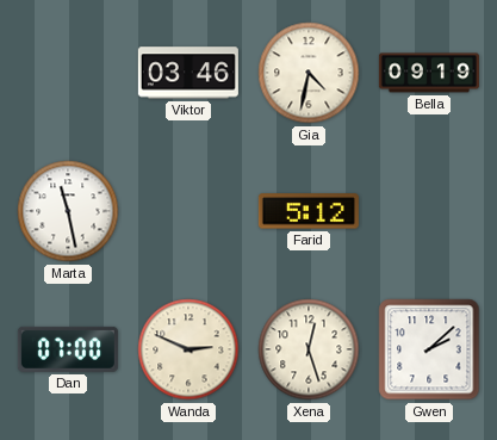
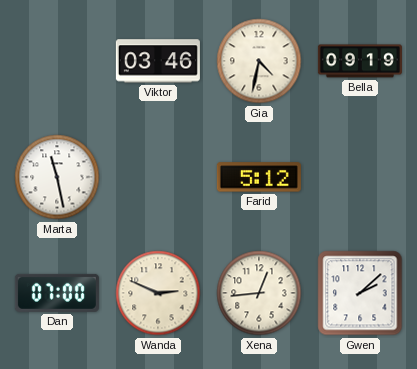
Xena: 12:27 -> 12:44
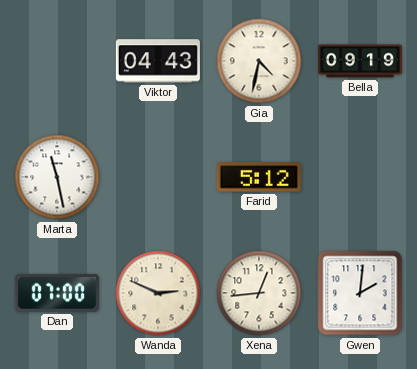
Viktor: 03:46 -> 04:43
Gwen: 2:08 -> 2:01
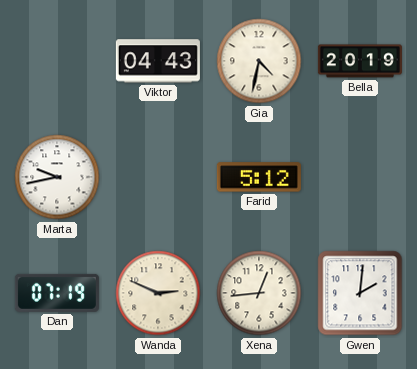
Bella: 09:19 -> 20:19
Marta: 11:28 -> 9:43
Dan: 07:00 -> 07:19
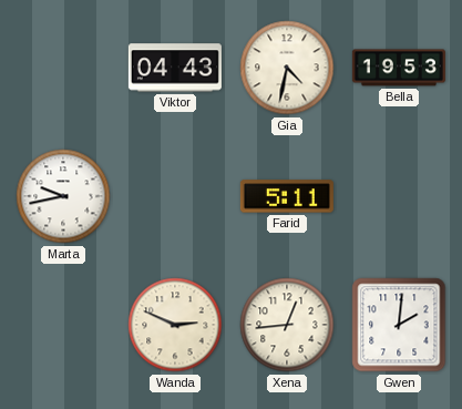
Bella: 20:19 -> 19:53
Farid: 5:12 -> 5:11
Dan: 07:19 -> none
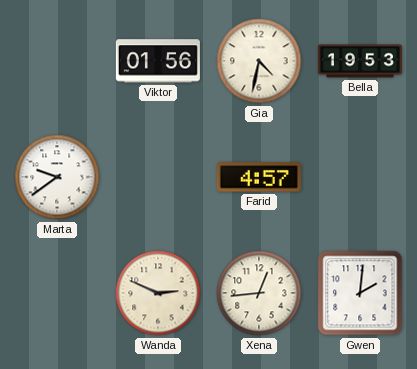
Viktor: 04:43 -> 01:56
Marta: 9:43 -> 9:39
Farid: 5:11 -> 4:57
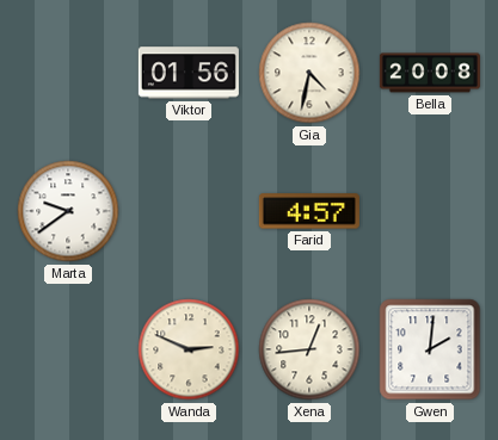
Bella: 19:53 -> 20:08
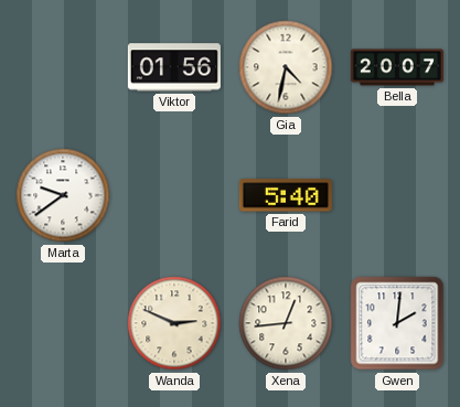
Bella: 20:08 -> 20:07
Farid: 4:57 -> 5:40
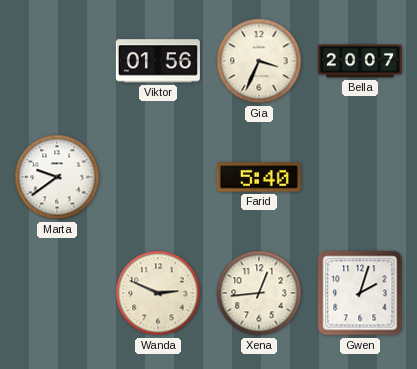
Gia: 4:32 -> 3:34
Gwen: 2:01 -> 2:03
